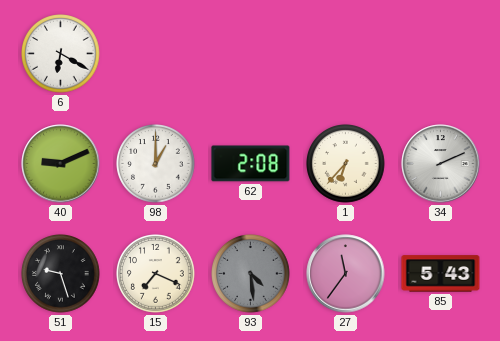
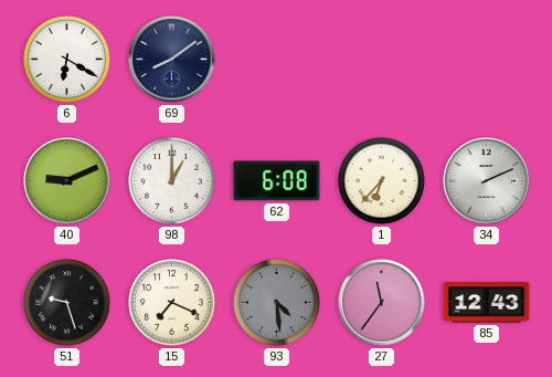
69: none -> 8:09
62: 2:08 -> 6:08
85: 5:43 -> 12:43
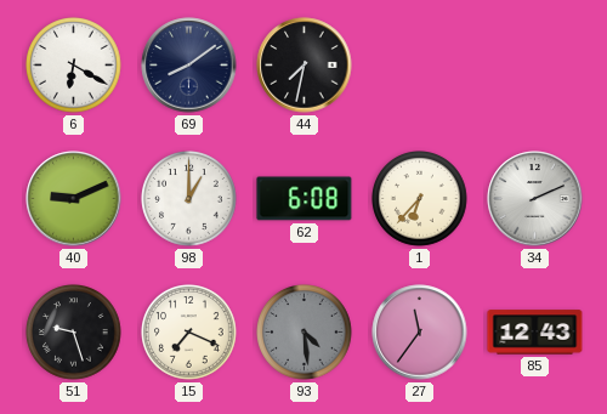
44: none -> 7:32
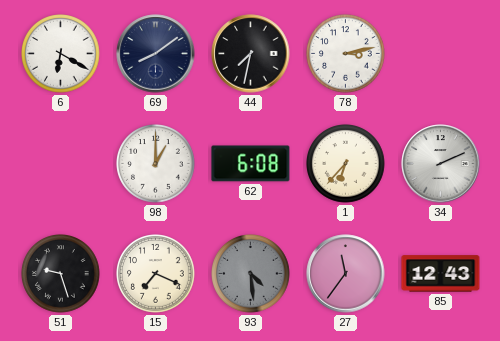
78: none -> 3:13
40: 9:11 -> none
